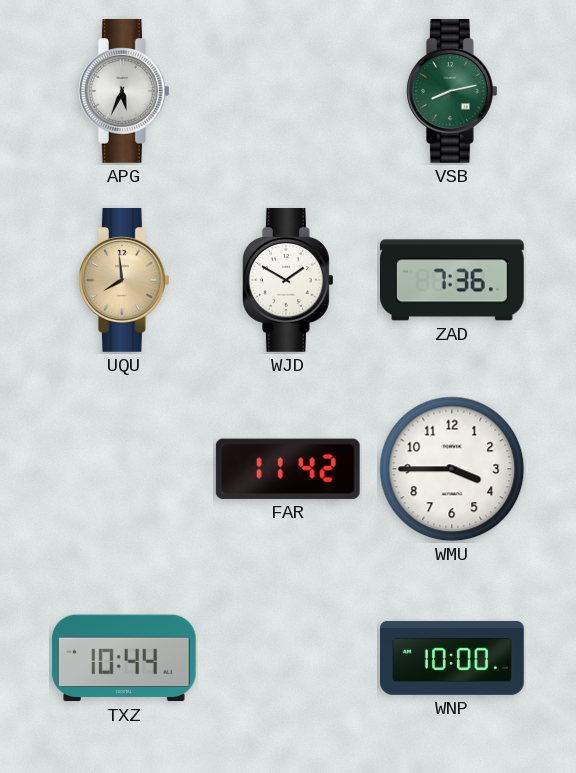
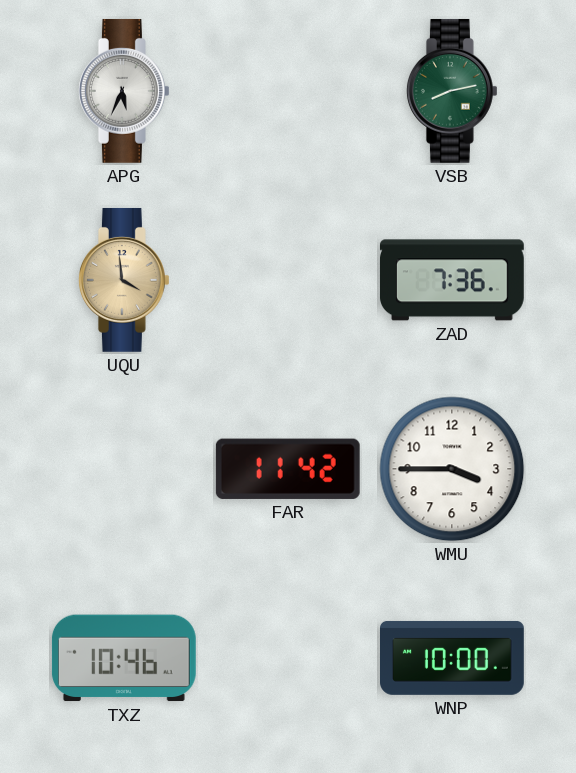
UQU: 7:59 -> 3:59
WJD: 1:50 -> none
TXZ: 10:44 -> 10:46
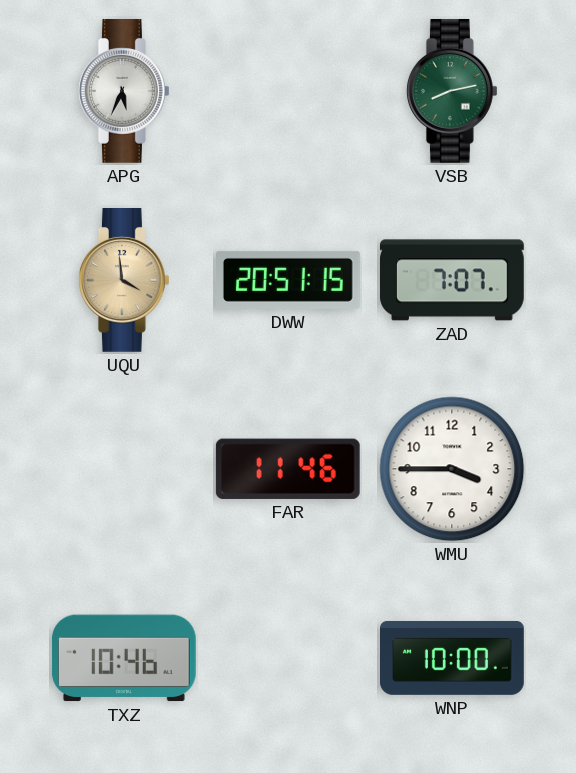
DWW: none -> 20:51
ZAD: 7:36 -> 7:07
FAR: 11:42 -> 11:46
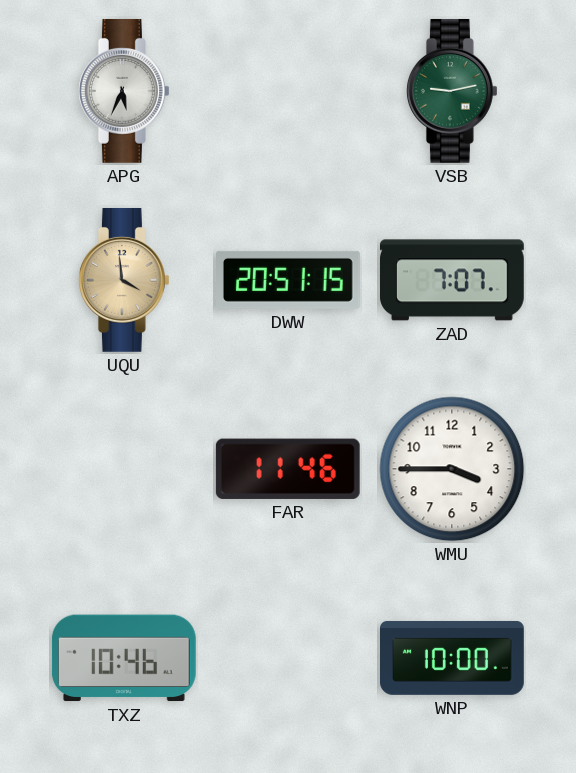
VSB: 8:13 -> 9:13
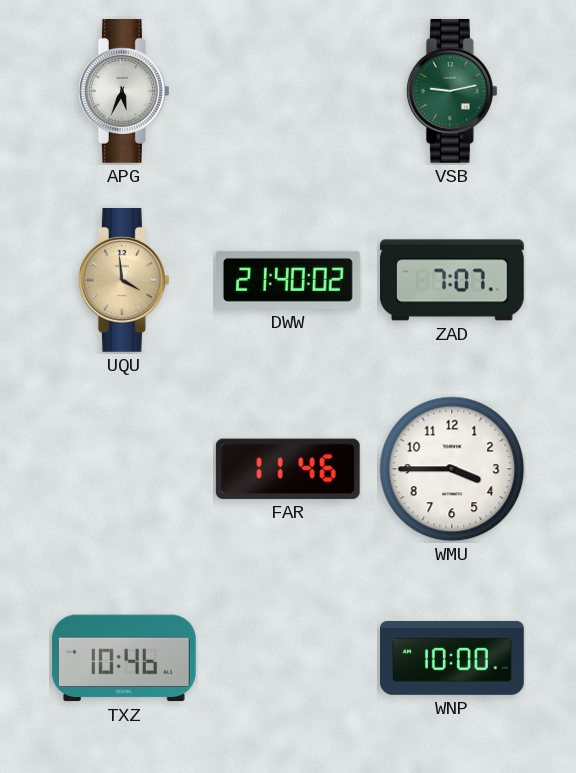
DWW: 20:51 -> 21:40
